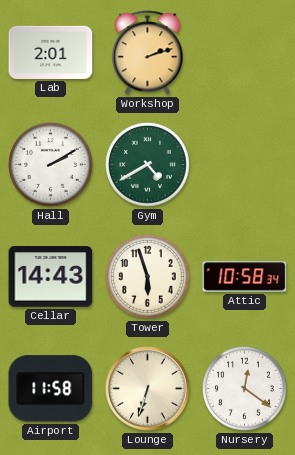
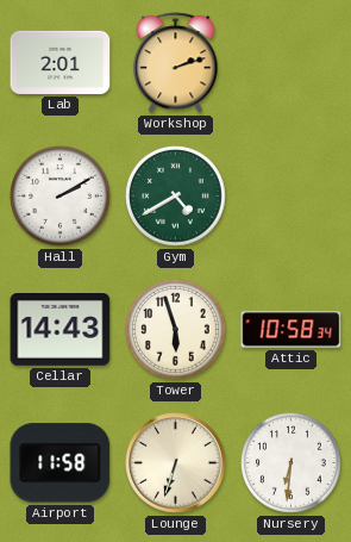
Nursery: 12:21 -> 6:31
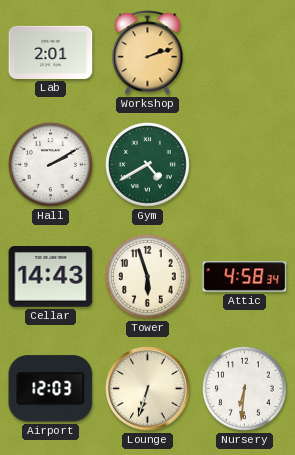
Attic: 10:58 -> 4:58
Airport: 11:58 -> 12:03
